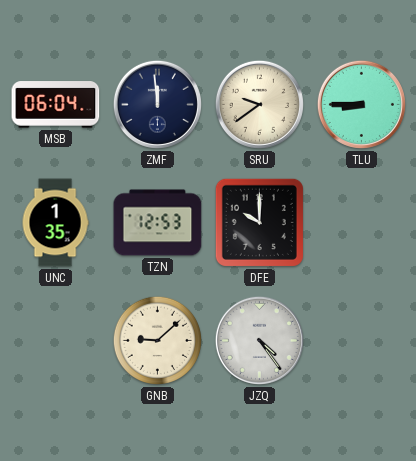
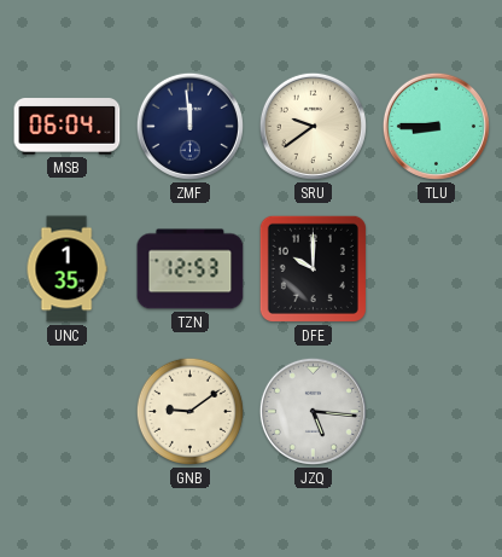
GNB: 9:08 -> 9:09
JZQ: 4:24 -> 5:16
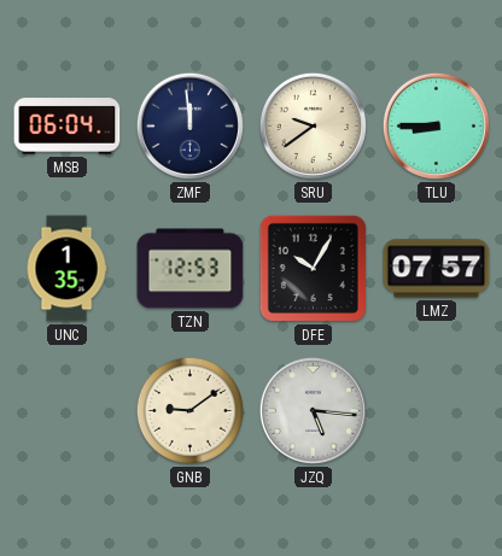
DFE: 10:00 -> 10:05
LMZ: none -> 07:57
